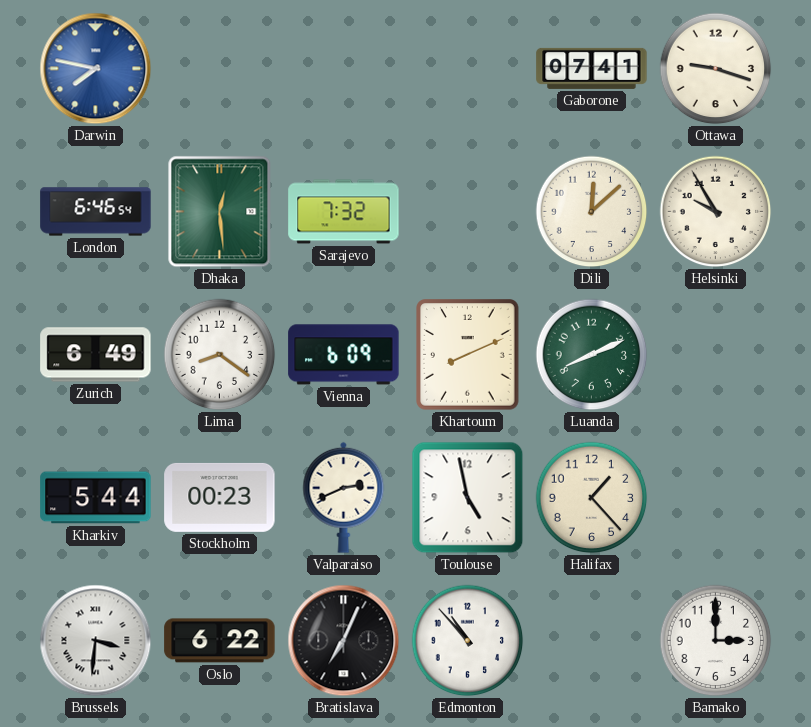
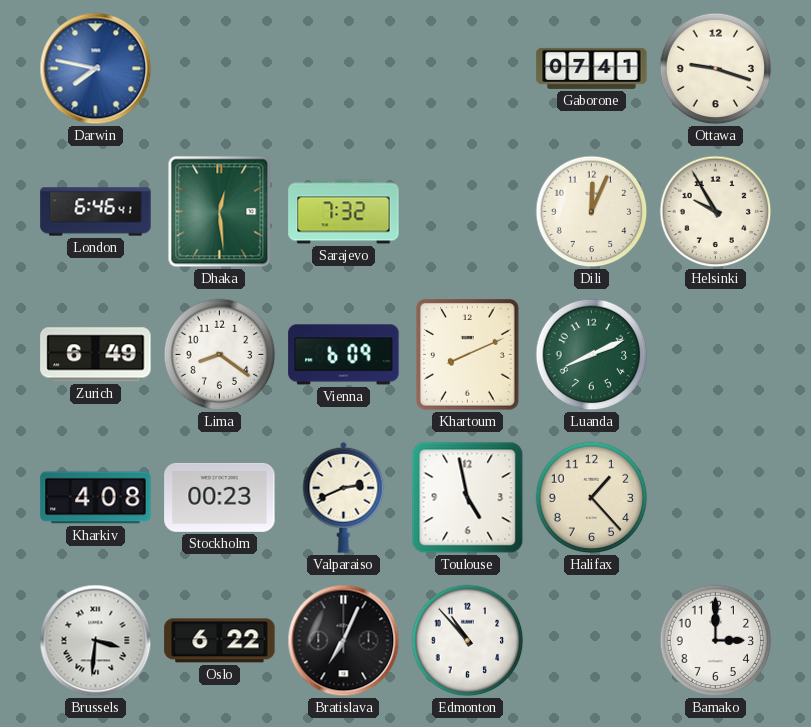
London: 6:46:54 -> 6:46:41
Dili: 12:08 -> 12:04
Kharkiv: 5:44 -> 4:08
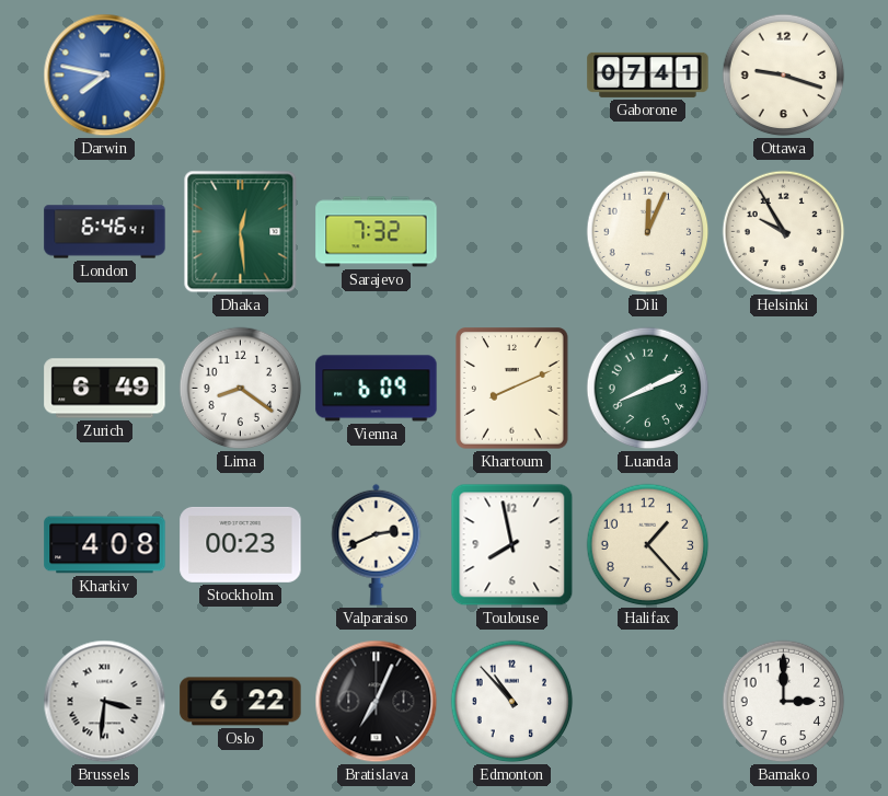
Toulouse: 4:58 -> 7:58
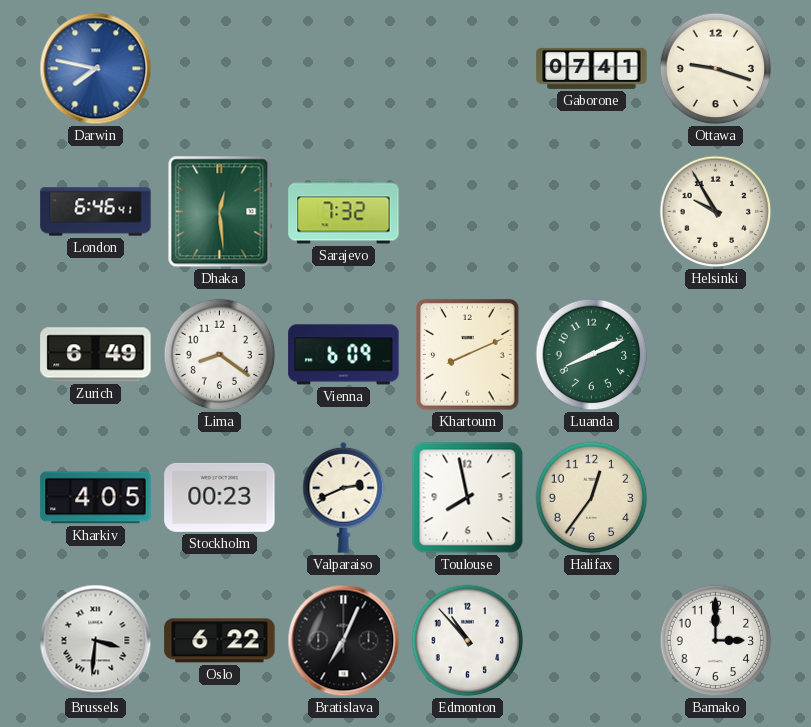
Dili: 12:04 -> none
Kharkiv: 4:08 -> 4:05
Halifax: 1:23 -> 12:36
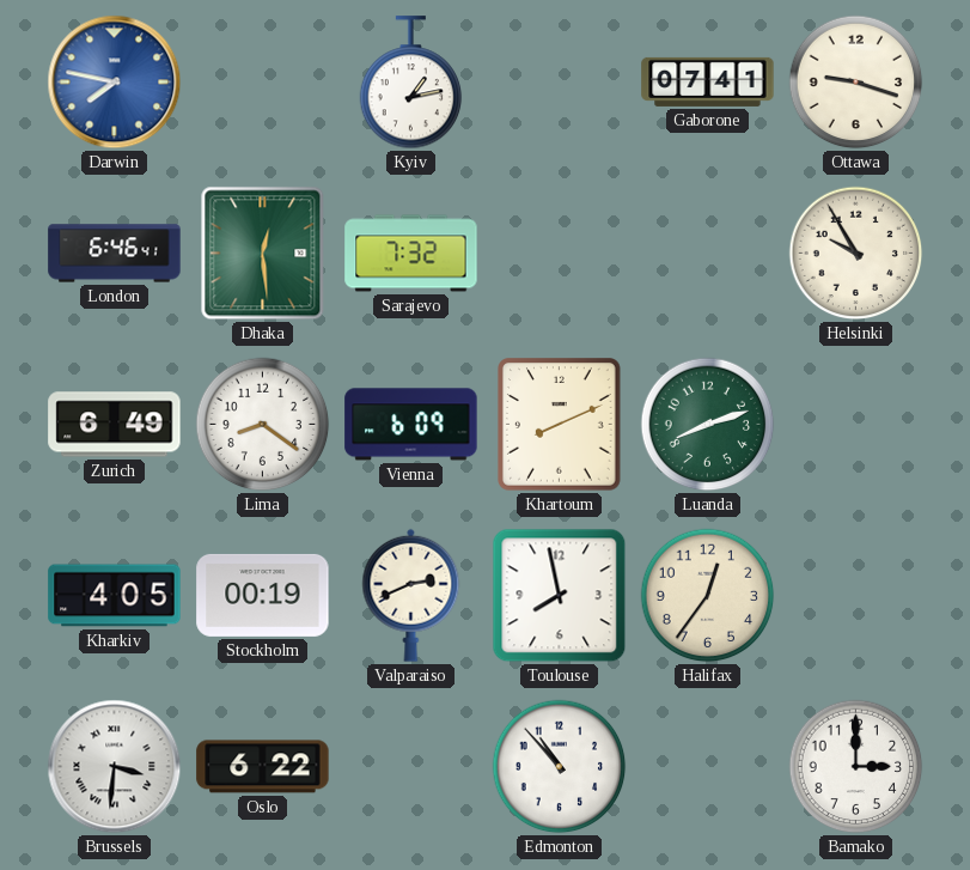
Kyiv: none -> 1:13
Luanda: 8:11 -> 8:12
Stockholm: 00:23 -> 00:19
Bratislava: 7:04 -> none
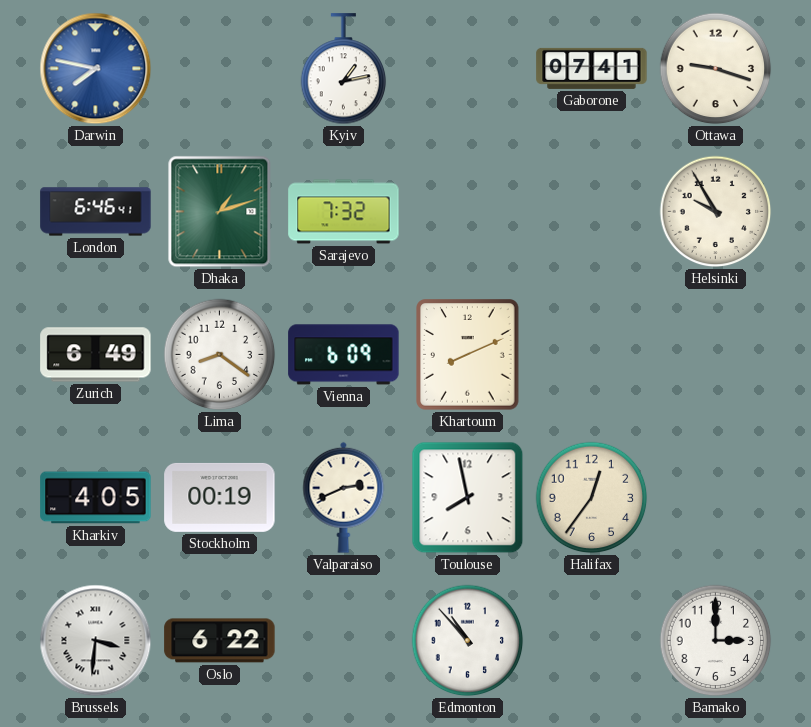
Dhaka: 12:29 -> 1:12
Luanda: 8:12 -> none
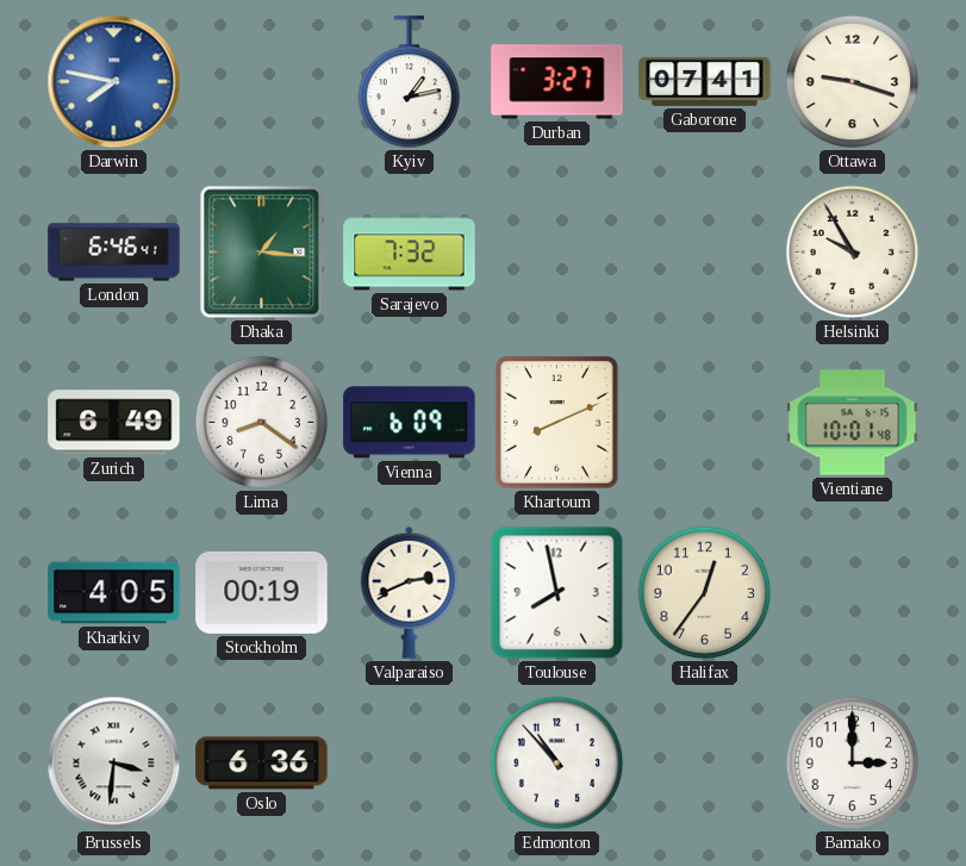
Durban: none -> 3:27
Dhaka: 1:12 -> 1:16
Vientiane: none -> 10:01
Oslo: 6:22 -> 6:36
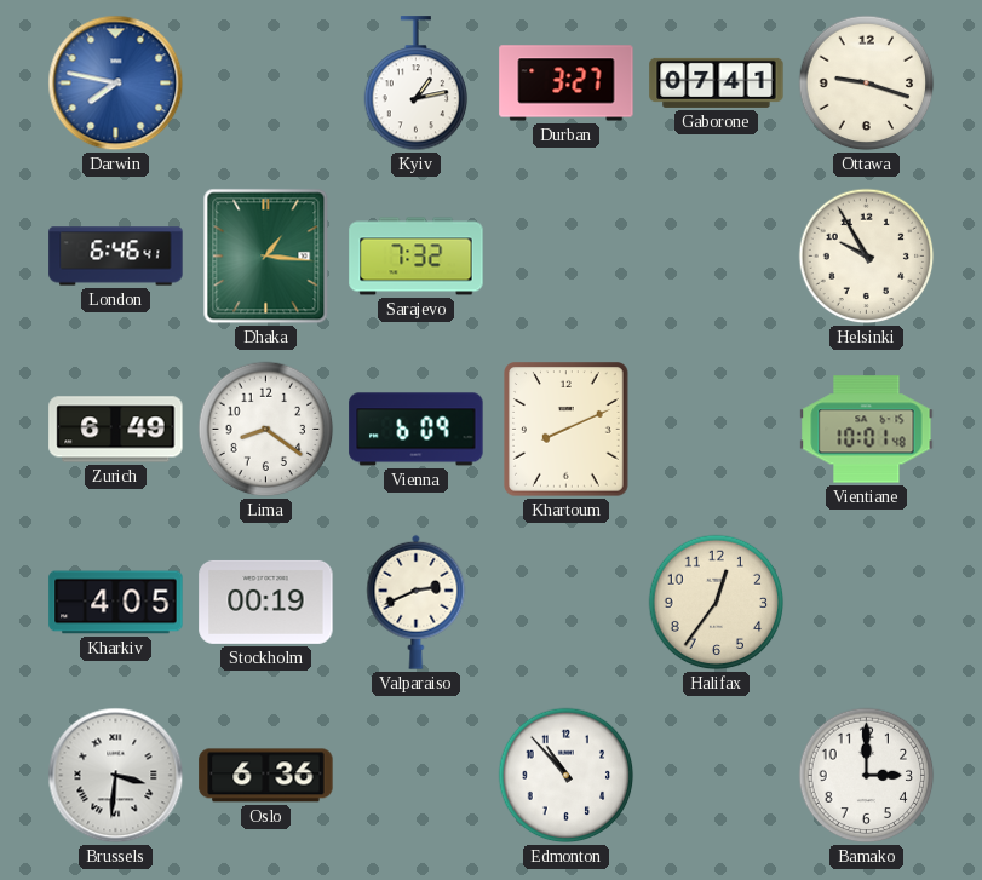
Toulouse: 7:58 -> none
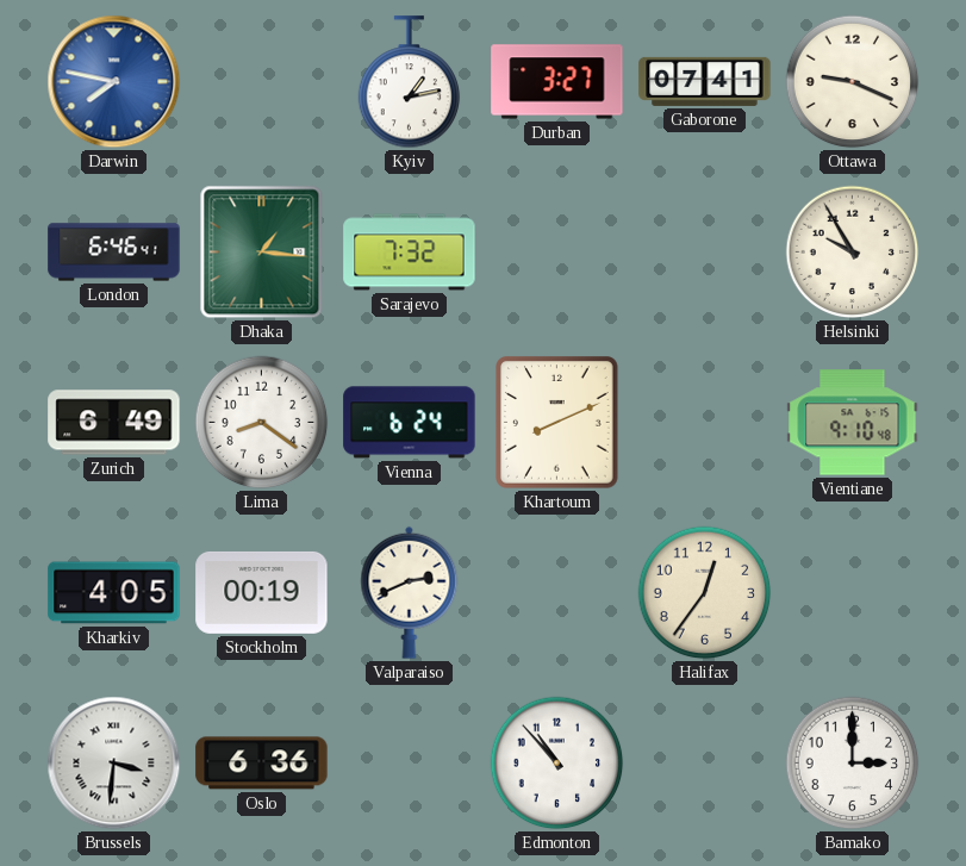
Ottawa: 9:18 -> 9:19
Vienna: 6:09 -> 6:24
Vientiane: 10:01 -> 9:10
